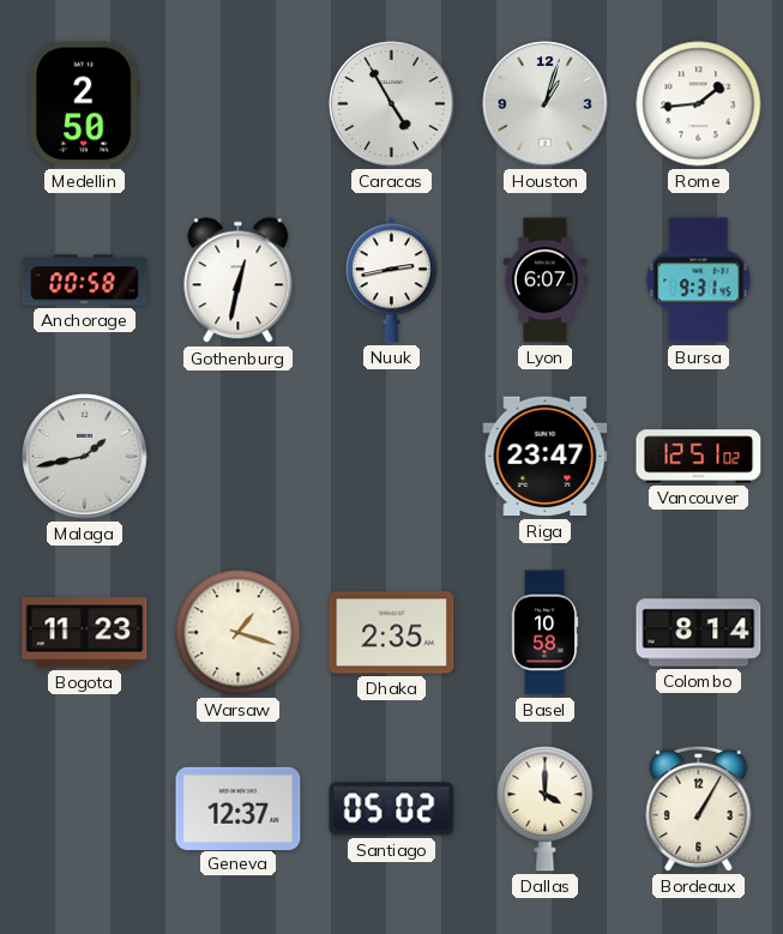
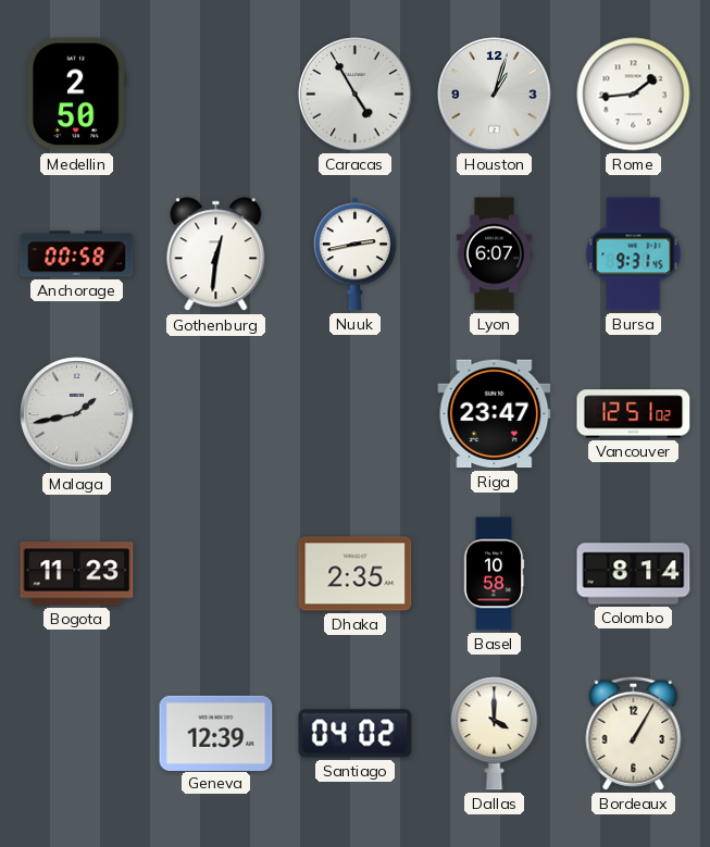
Gothenburg: 12:32 -> 12:31
Warsaw: 1:18 -> none
Geneva: 12:37 -> 12:39
Santiago: 05:02 -> 04:02
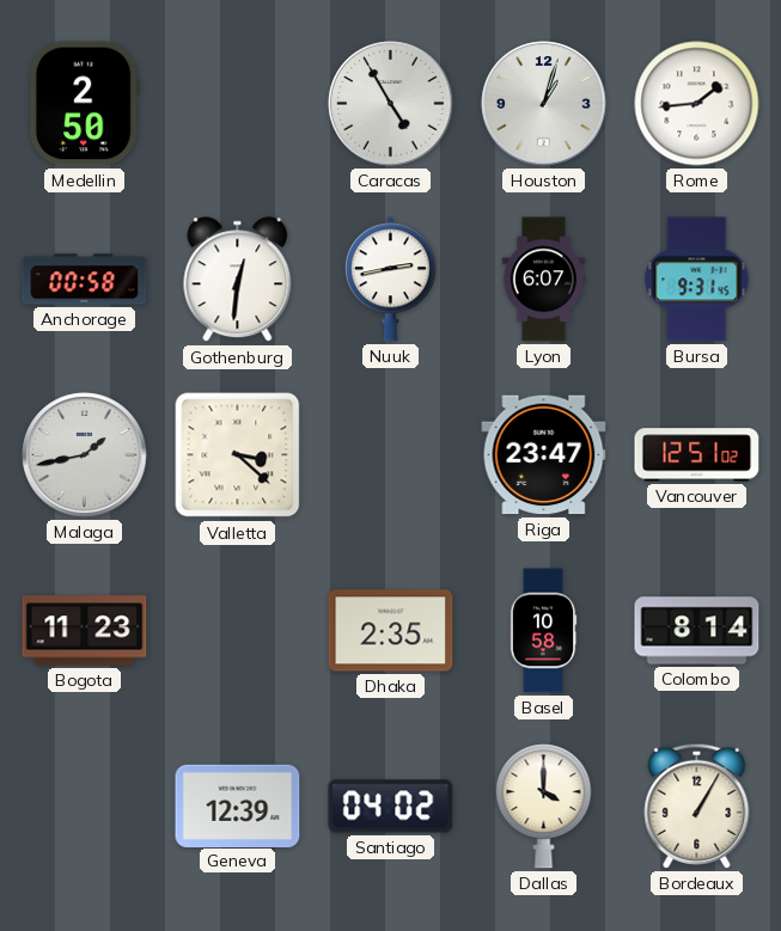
Valletta: none -> 3:22
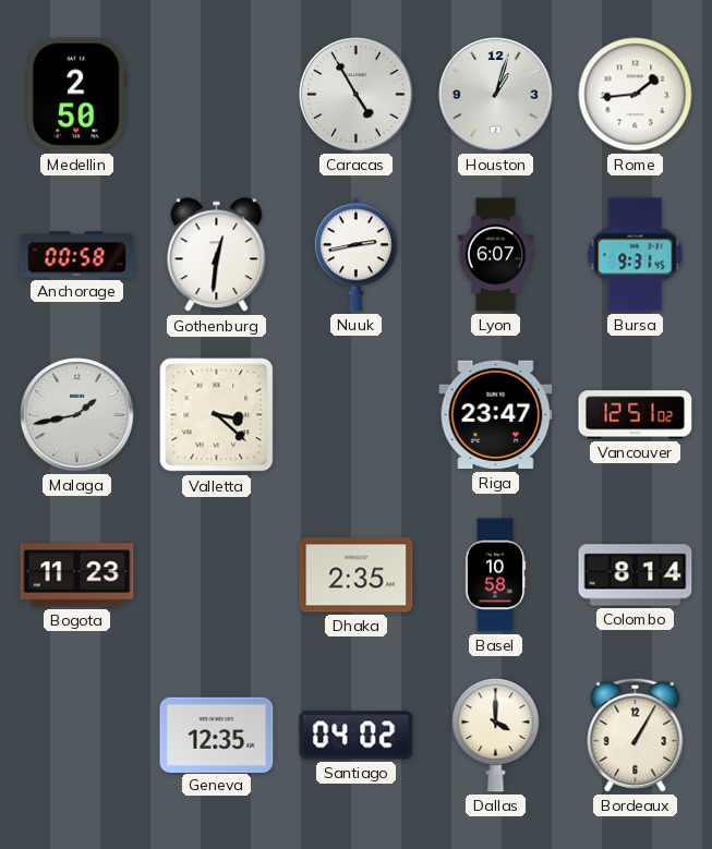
Geneva: 12:39 -> 12:35
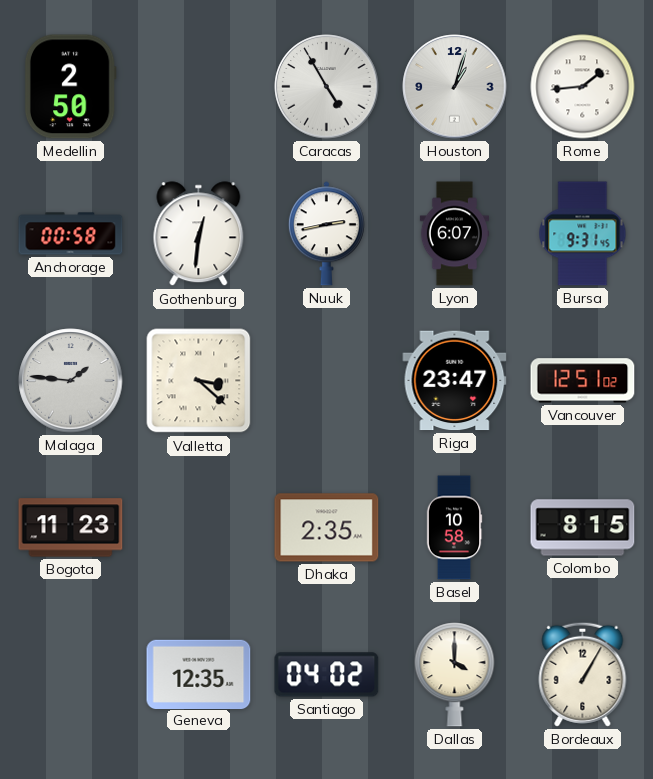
Malaga: 1:43 -> 1:46
Colombo: 8:14 -> 8:15
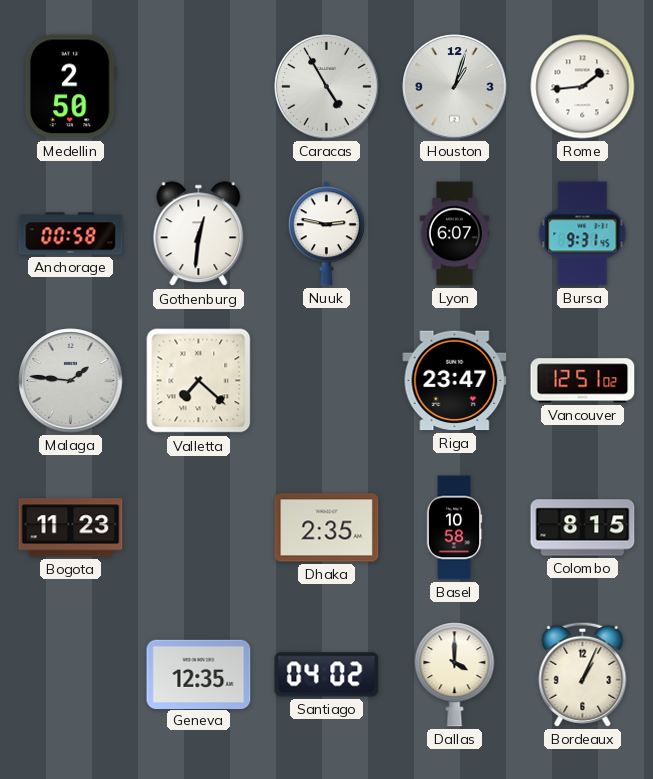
Nuuk: 2:43 -> 2:47
Valletta: 3:22 -> 7:22
Bordeaux: 1:05 -> 1:04
